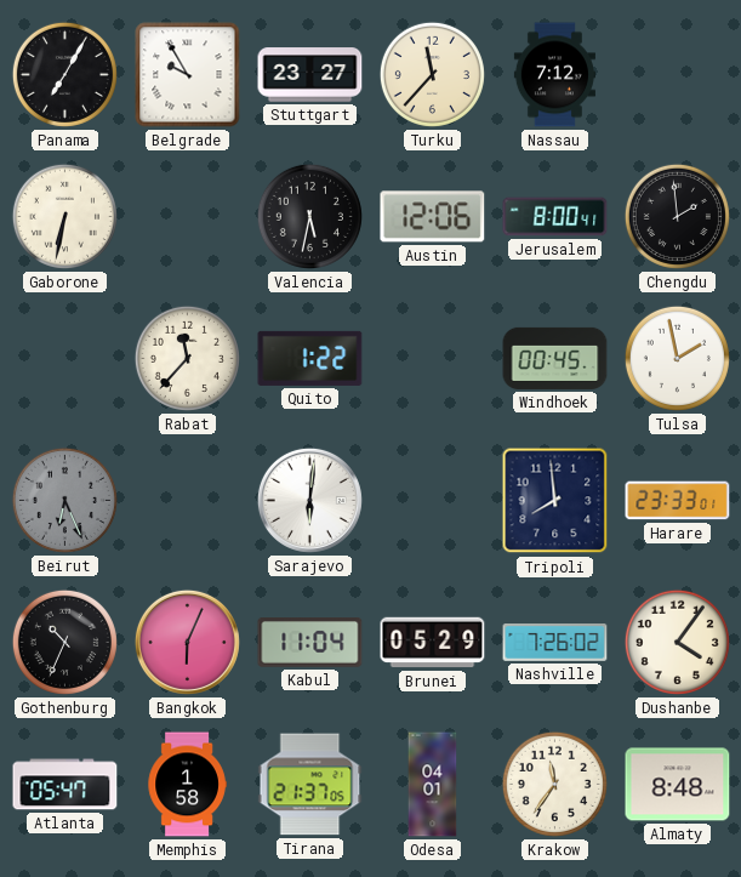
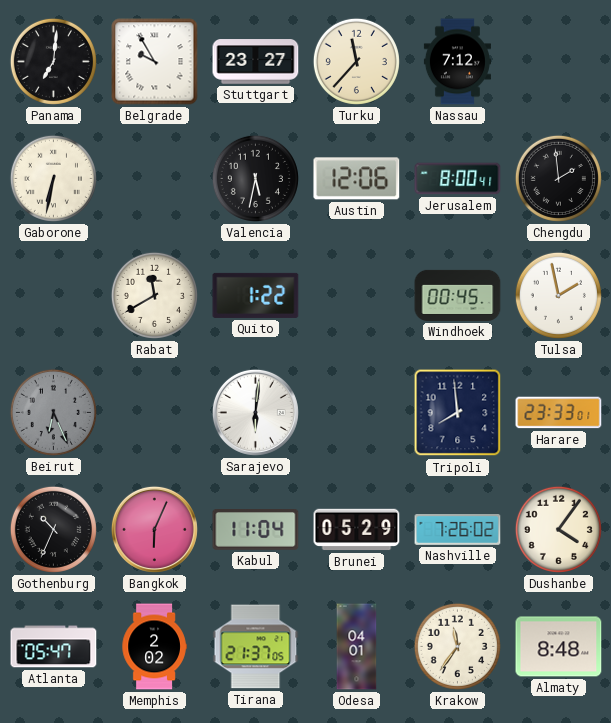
Panama: 7:05 -> 7:01
Rabat: 11:37 -> 11:40
Memphis: 1:58 -> 2:02
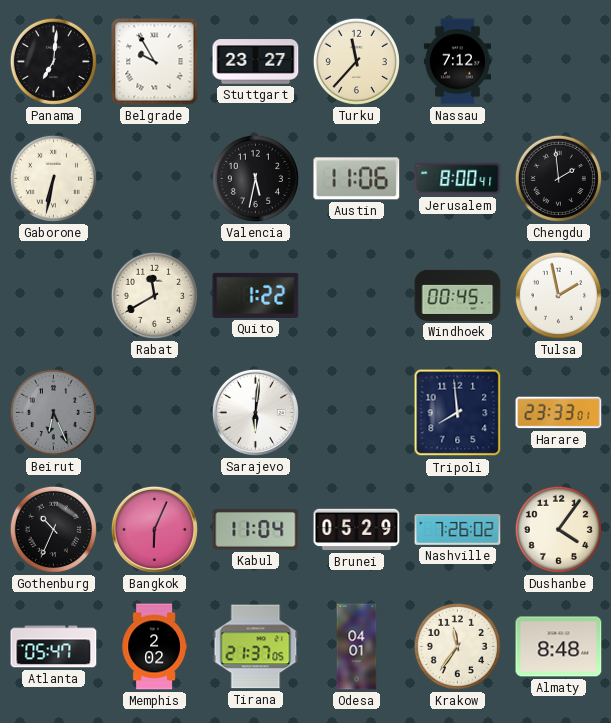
Austin: 12:06 -> 11:06
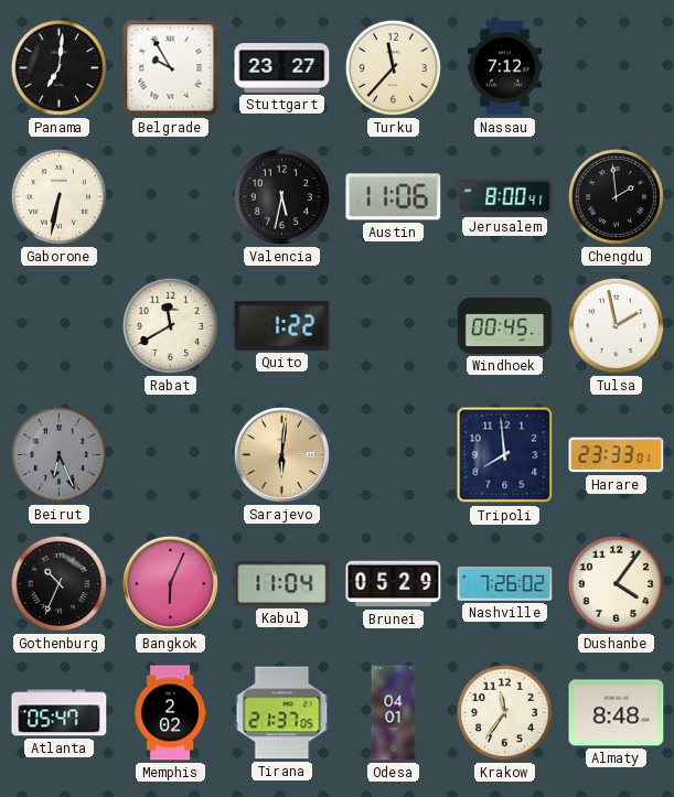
Sarajevo dial: white -> champagne
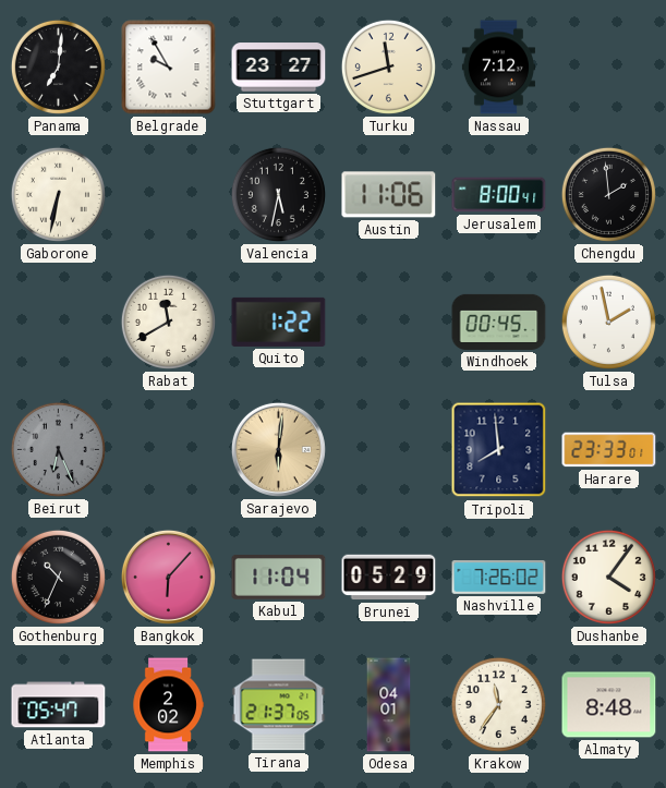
Turku: 11:37 -> 11:42
Bangkok: 6:04 -> 6:07
